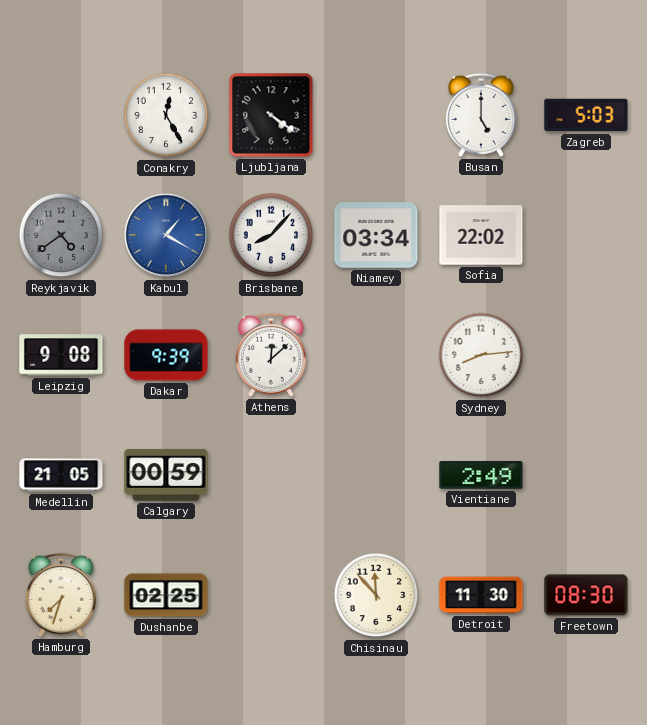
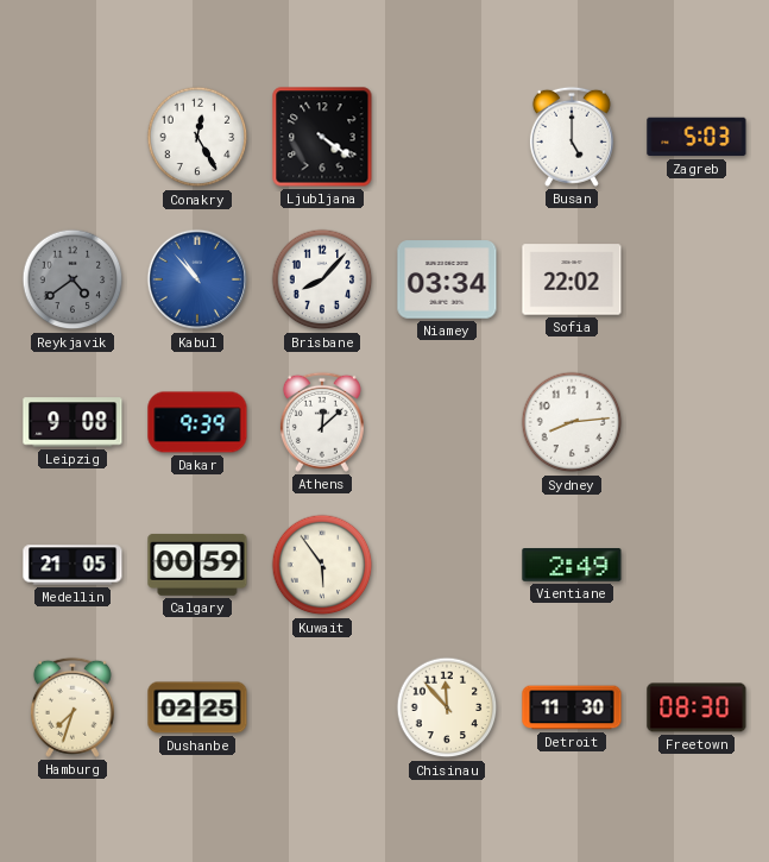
Kabul: 1:20 -> 10:53
Kuwait: none -> 5:54
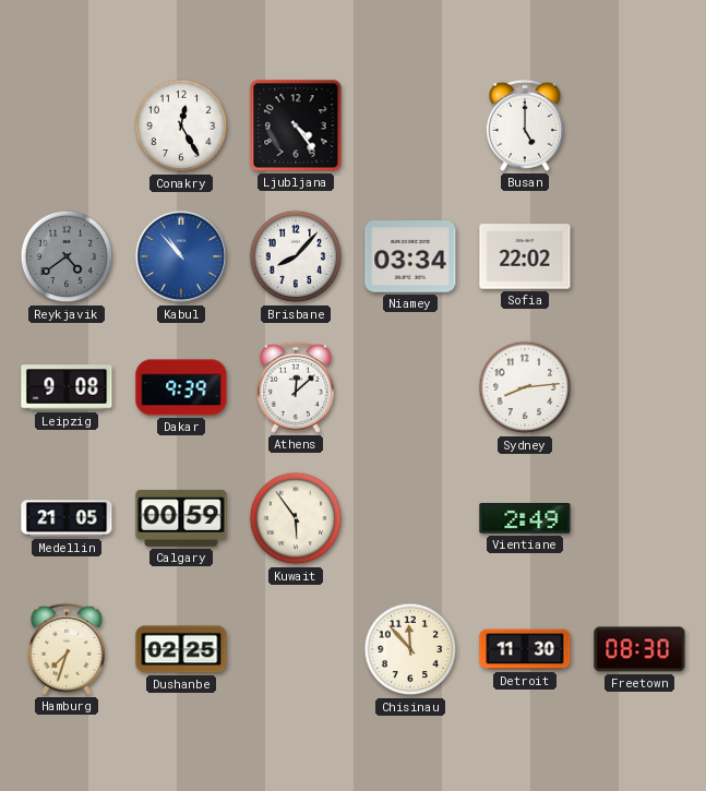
Ljubljana: 4:21 -> 4:24
Zagreb: 5:03 -> none
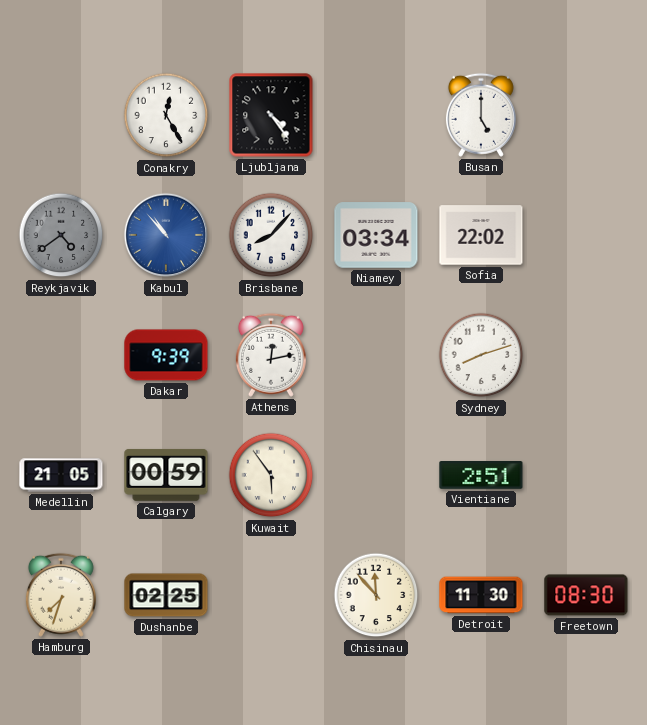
Leipzig: 9:08 -> none
Athens: 12:08 -> 12:13
Sydney: 8:14 -> 8:12
Vientiane: 2:49 -> 2:51
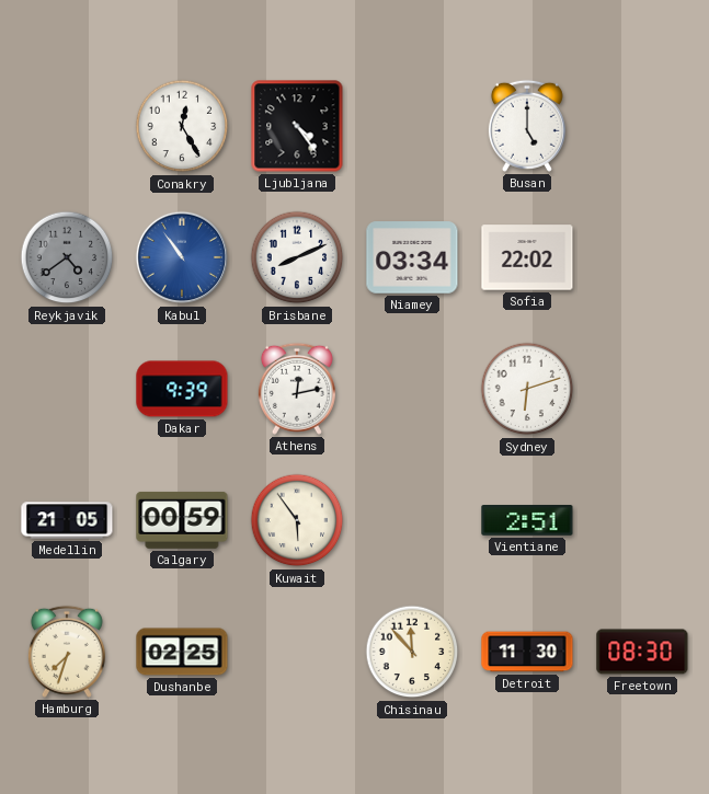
Kabul: 10:53 -> 10:54
Brisbane: 8:07 -> 8:11
Sydney: 8:12 -> 6:12
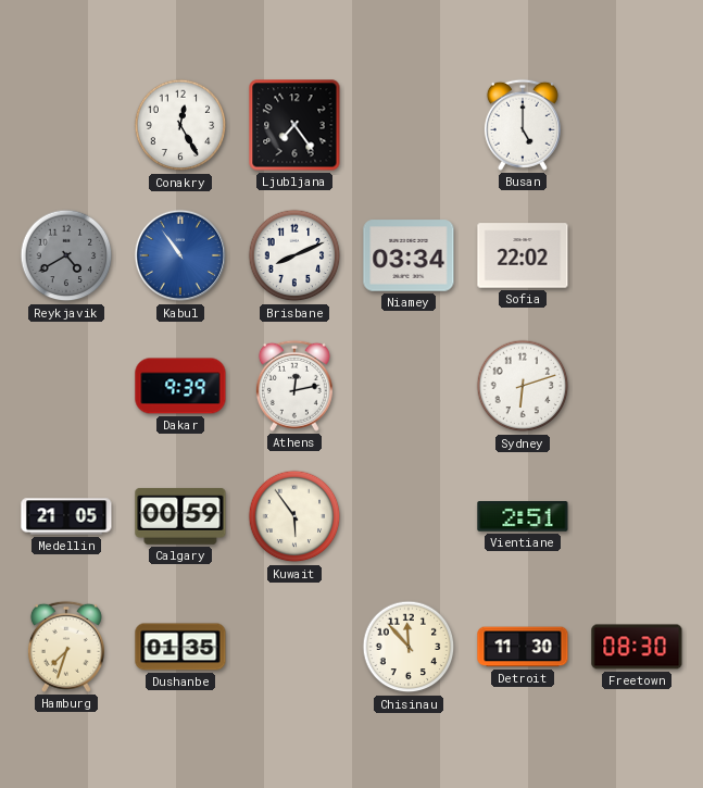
Ljubljana: 4:24 -> 7:24
Reykjavik: 4:39 -> 4:40
Dushanbe: 02:25 -> 01:35
